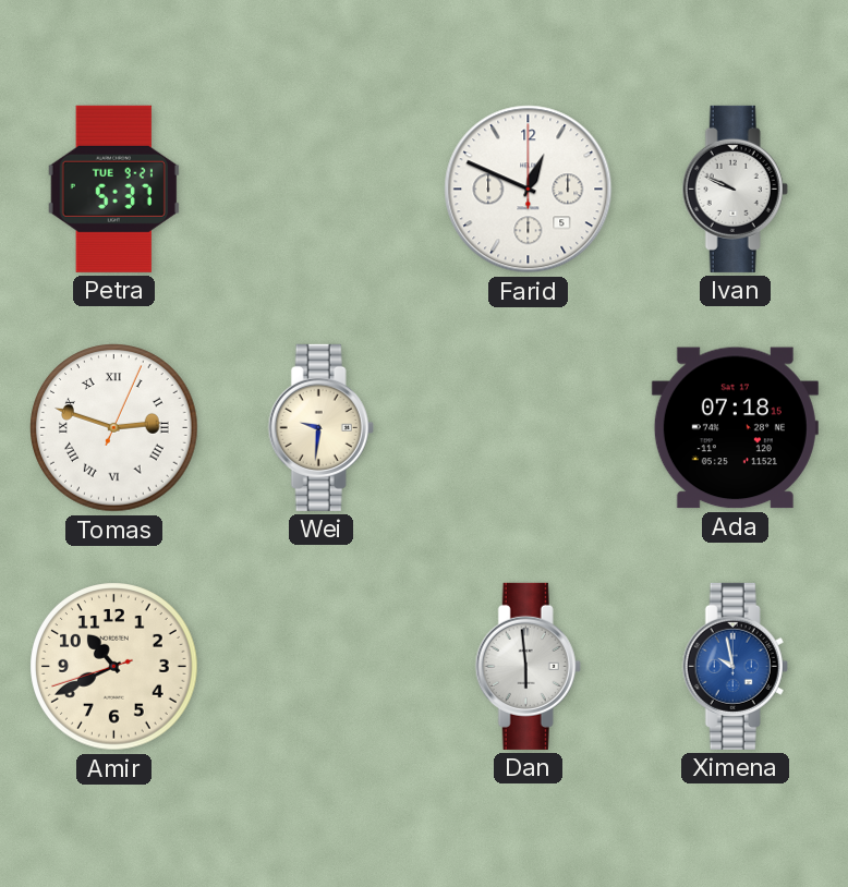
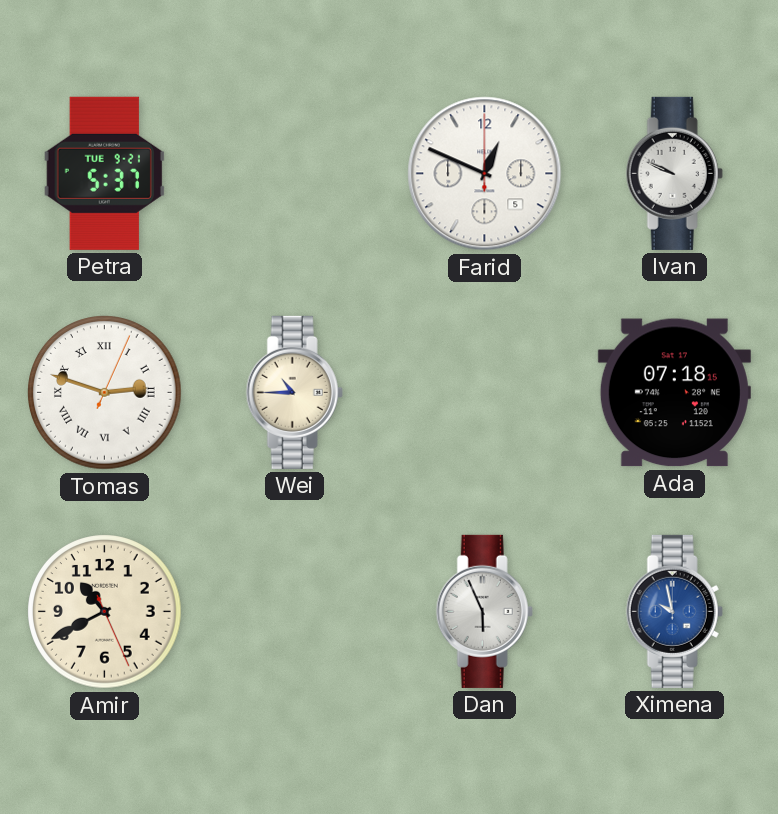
Wei: 9:31 -> 10:45
Amir: 10:40:42 -> 10:40:26
Dan: 5:59 -> 5:56
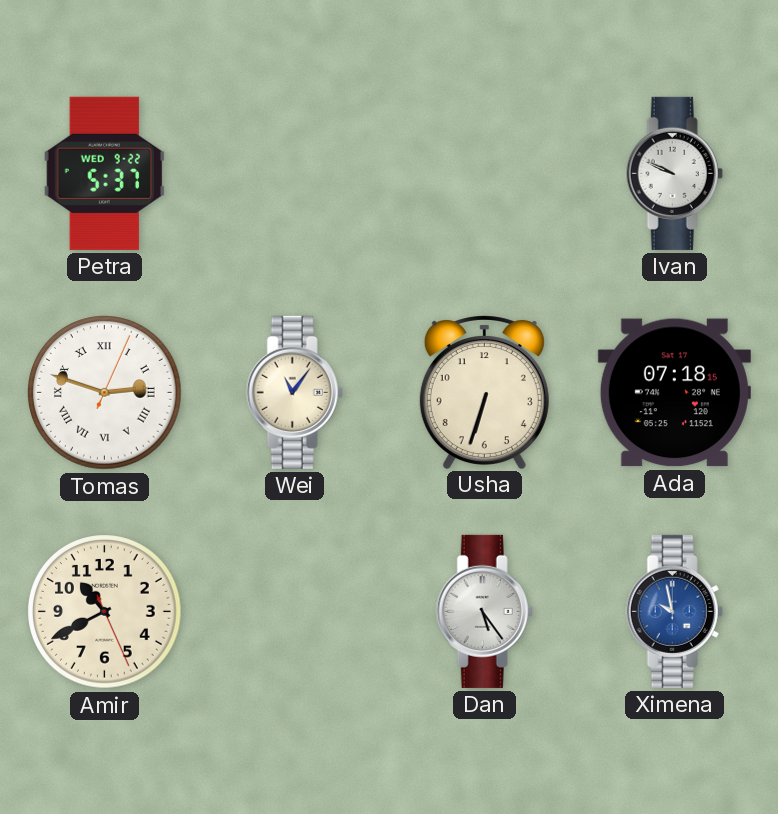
Petra date: TUE 9-21 -> WED 9-22
Farid: 12:49 -> none
Wei: 10:45 -> 11:06
Usha: none -> 6:33
Dan: 5:56 -> 5:24
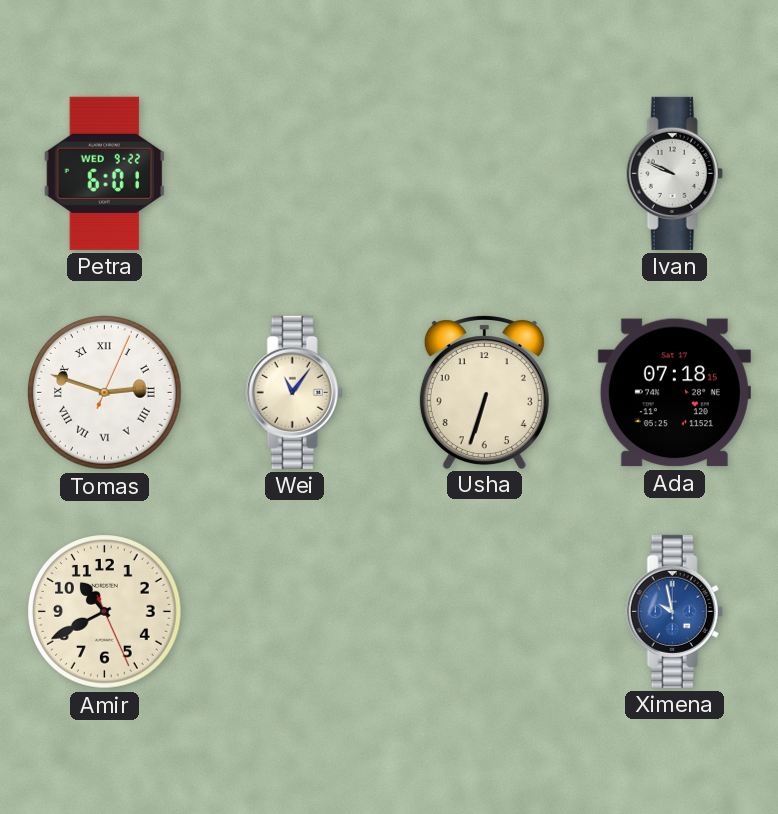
Petra: 5:37 -> 6:01
Dan: 5:24 -> none
